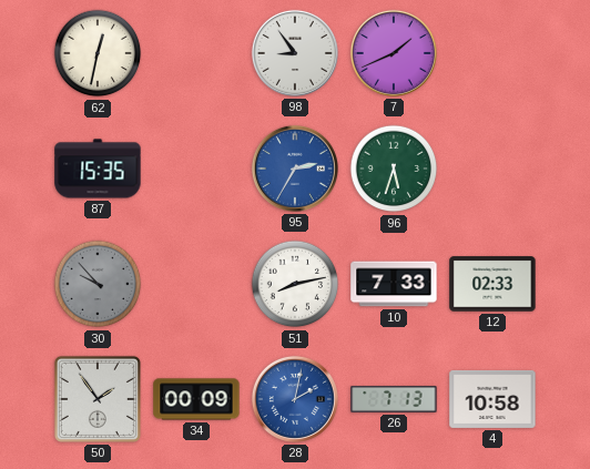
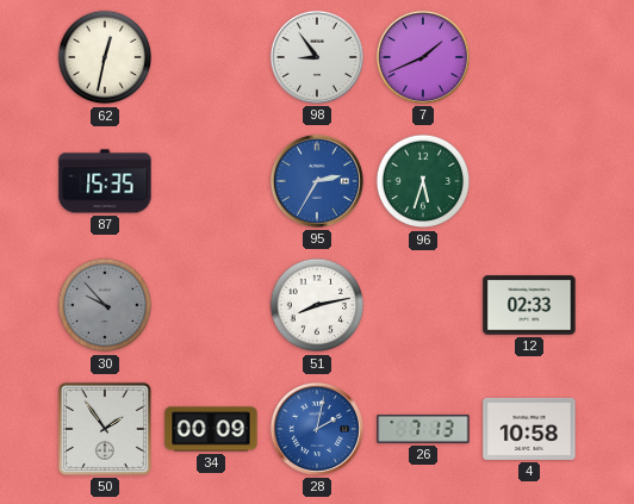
10: 7:33 -> none
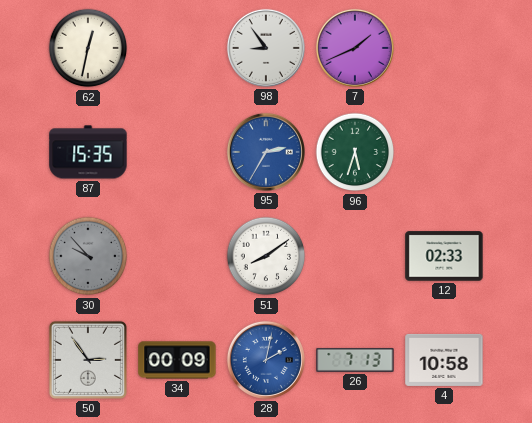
51: 8:13 -> 8:09
50: 1:54 -> 2:54
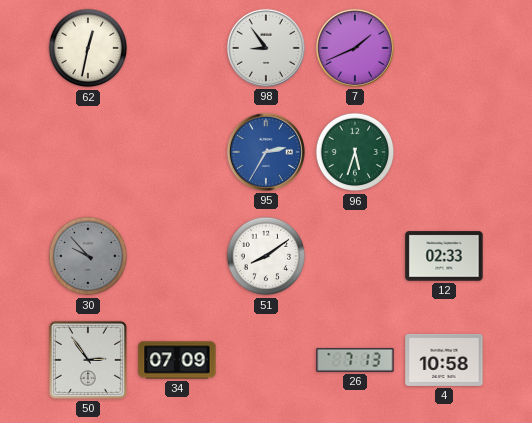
87: 15:35 -> none
34: 00:09 -> 07:09
28: 2:02 -> none
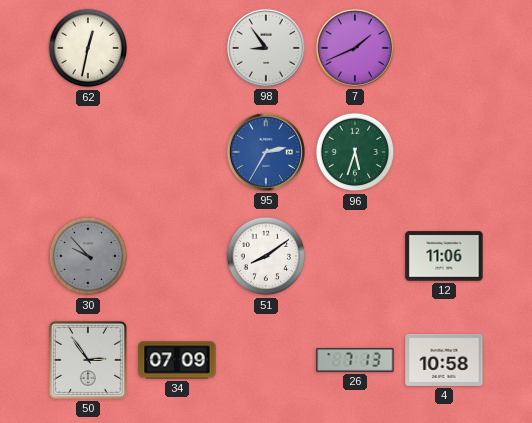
12: 02:33 -> 11:06
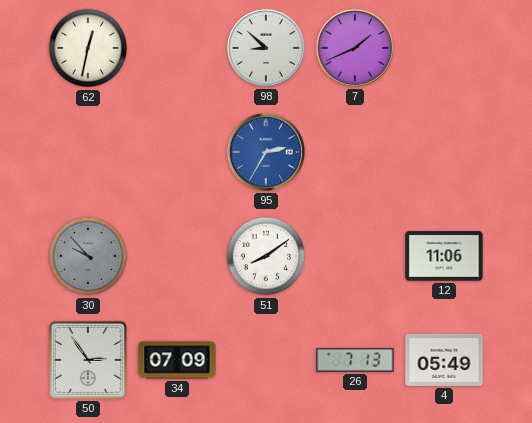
98: 8:54 -> 8:52
96: 5:33 -> none
4: 10:58 -> 05:49
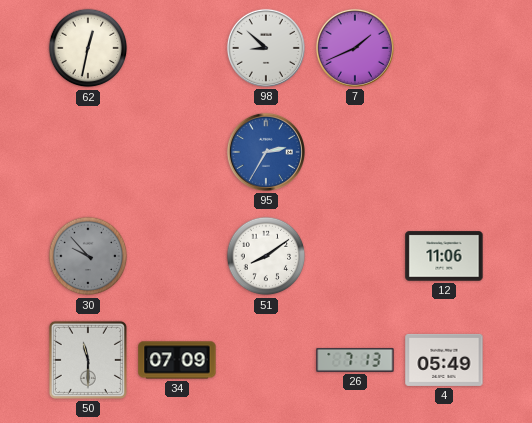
50: 2:54 -> 11:30
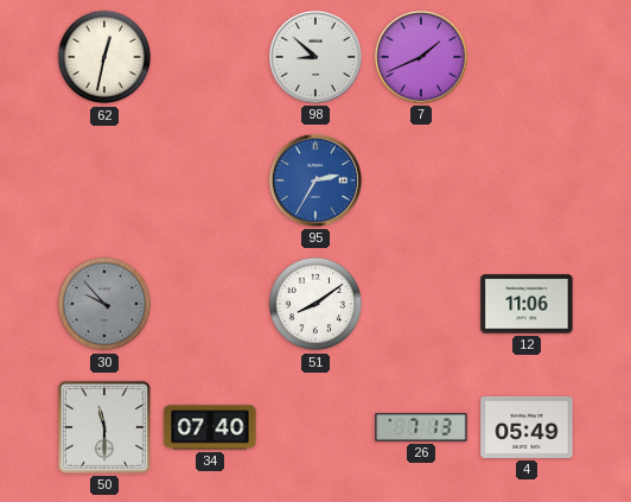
34: 07:09 -> 07:40
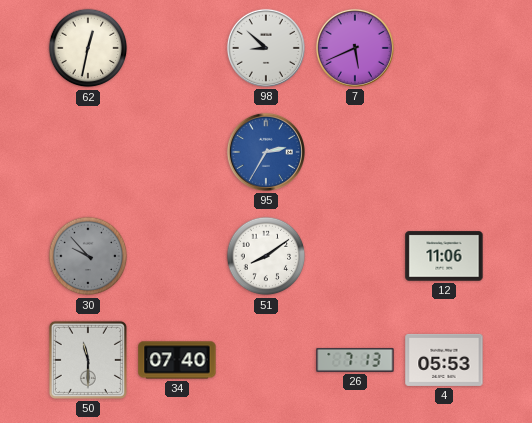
7: 1:41 -> 5:41
4: 05:49 -> 05:53
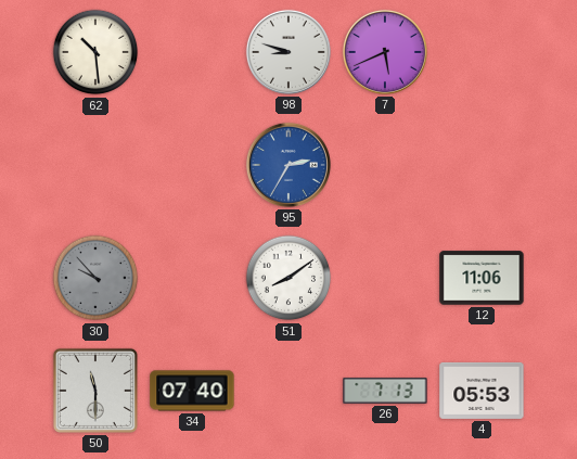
62: 12:32 -> 10:29
98: 8:52 -> 8:48
